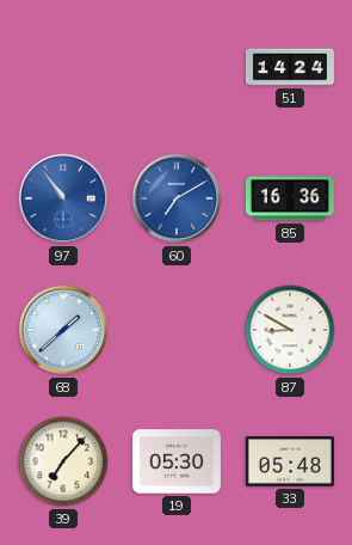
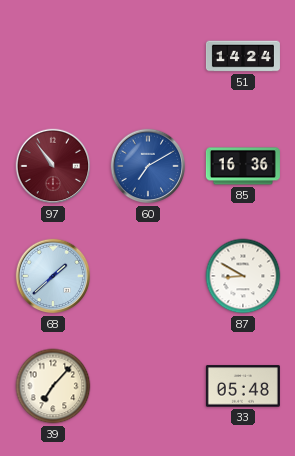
97 dial: blue -> burgundy
19: 05:30 -> none
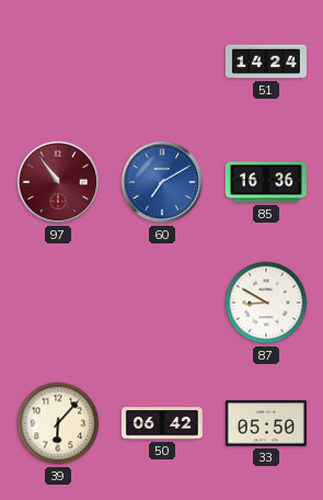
68: 1:38 -> none
39: 7:07 -> 6:07
50: none -> 06:42
33: 05:48 -> 05:50
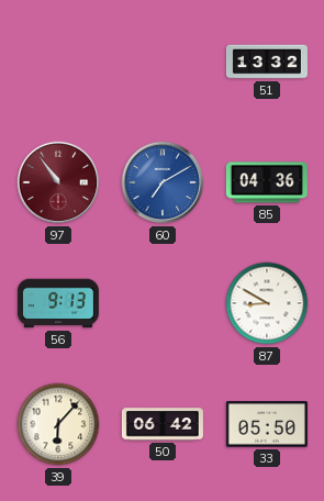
51: 14:24 -> 13:32
85: 16:36 -> 04:36
56: none -> 9:13
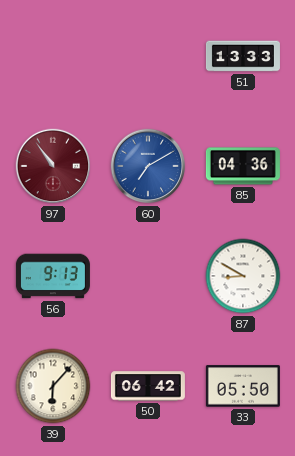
51: 13:32 -> 13:33
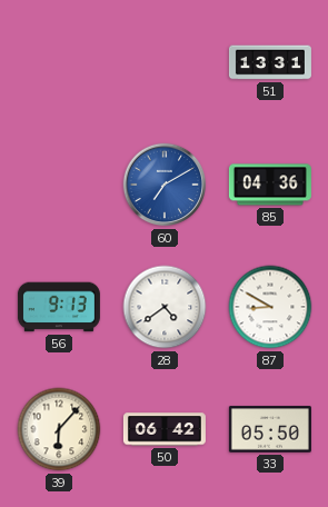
51: 13:33 -> 13:31
97: 10:54 -> none
28: none -> 4:39
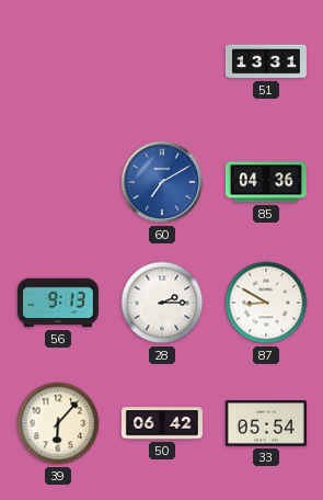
28: 4:39 -> 2:15
33: 05:50 -> 05:54
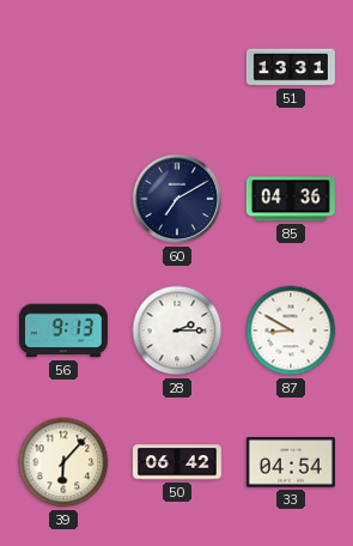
60 dial: blue -> navy
33: 05:54 -> 04:54
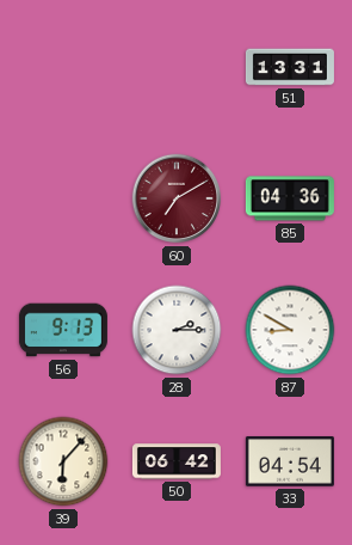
60 dial: navy -> burgundy
